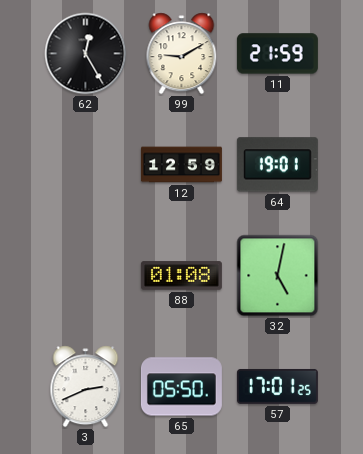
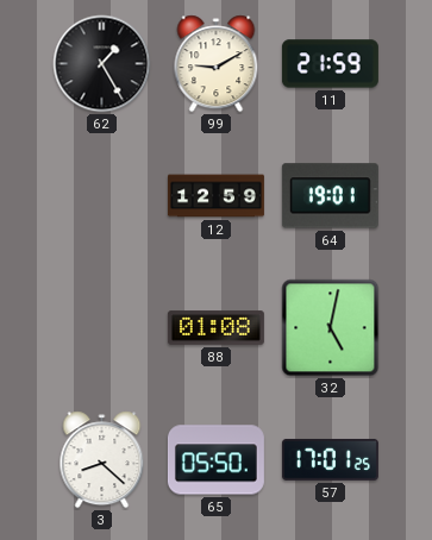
62: 12:25 -> 1:25
3: 2:41 -> 8:22
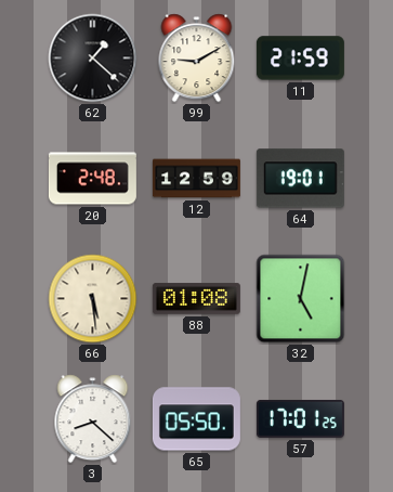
62: 1:25 -> 1:22
20: none -> 2:48
66: none -> 5:29
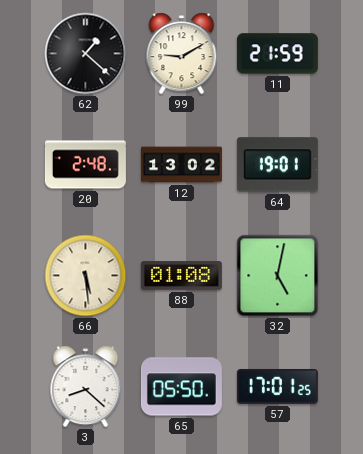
12: 12:59 -> 13:02
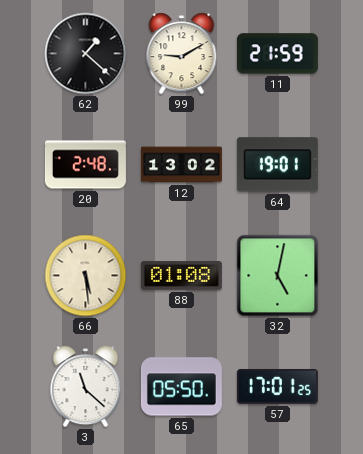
3: 8:22 -> 11:22
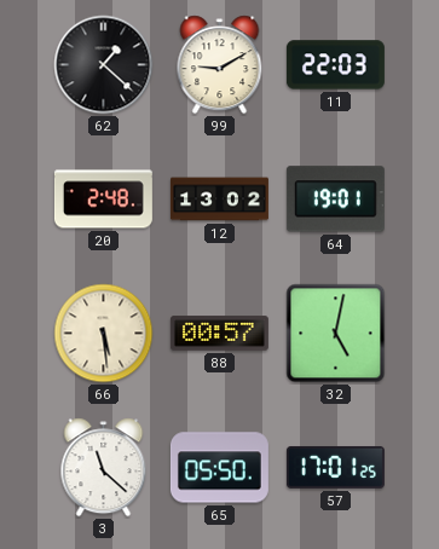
11: 21:59 -> 22:03
88: 01:08 -> 00:57
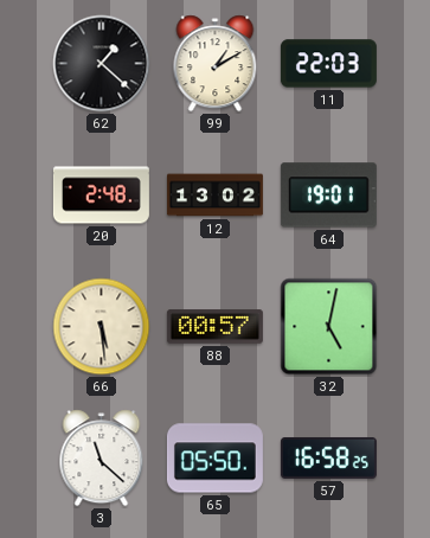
99: 9:10 -> 1:10
57: 17:01 -> 16:58
